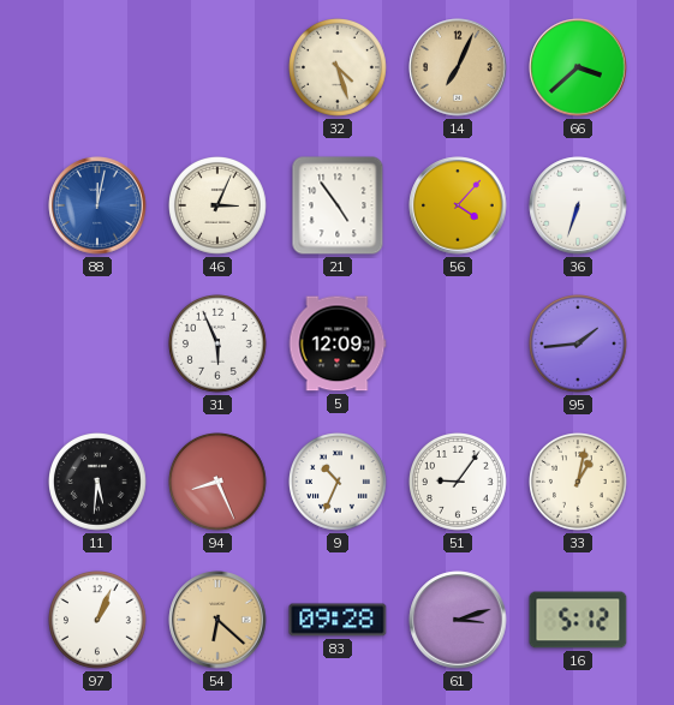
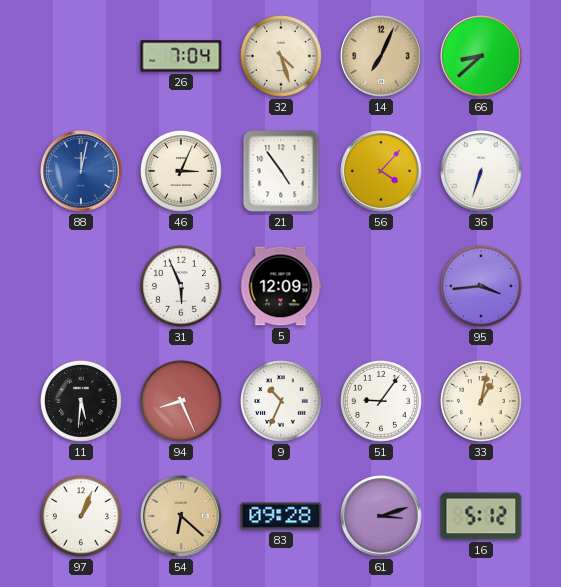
26: none -> 7:04
66: 3:38 -> 8:38
95: 1:44 -> 3:44
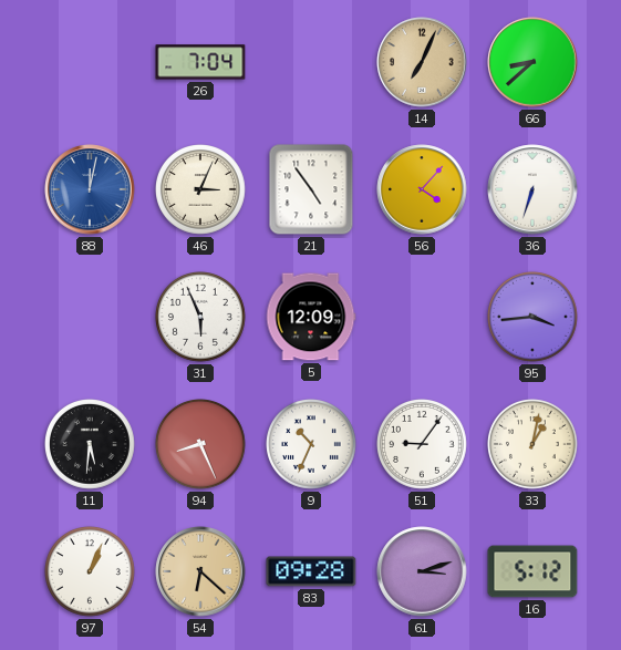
32: 4:27 -> none
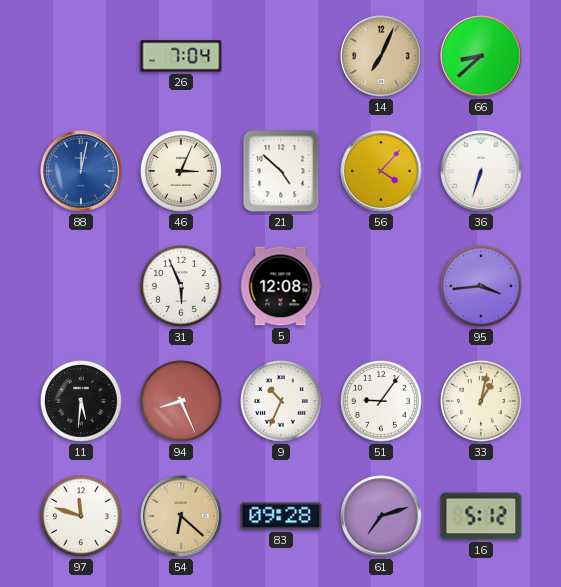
21: 4:54 -> 4:52
5: 12:09 -> 12:08
97: 1:04 -> 11:48
61: 3:12 -> 7:12
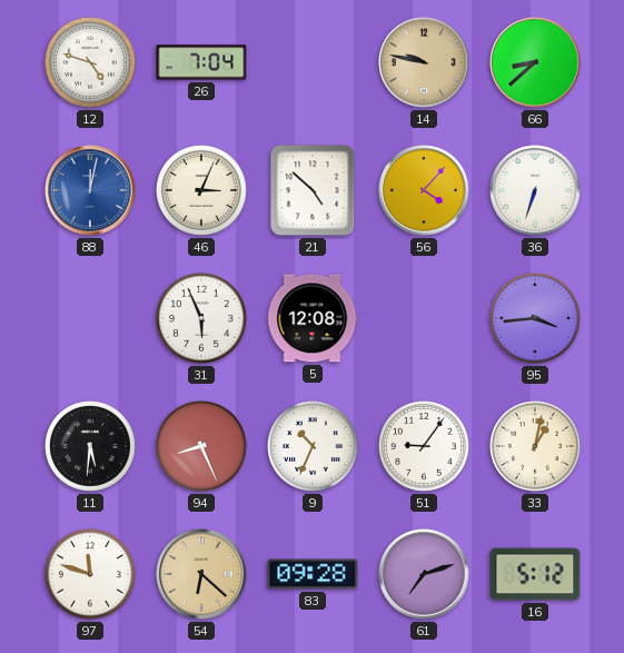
12: none -> 4:48
14: 7:04 -> 9:47
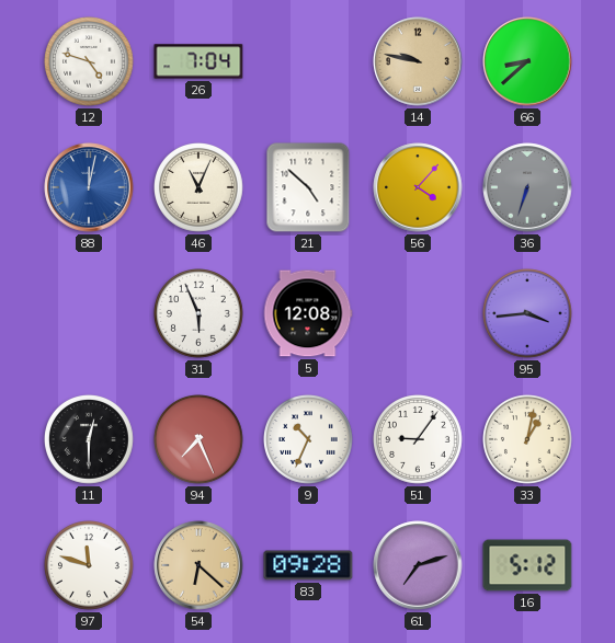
46: 3:04 -> 11:04
36 dial: white -> grey
11: 5:31 -> 12:30
94: 8:26 -> 7:26
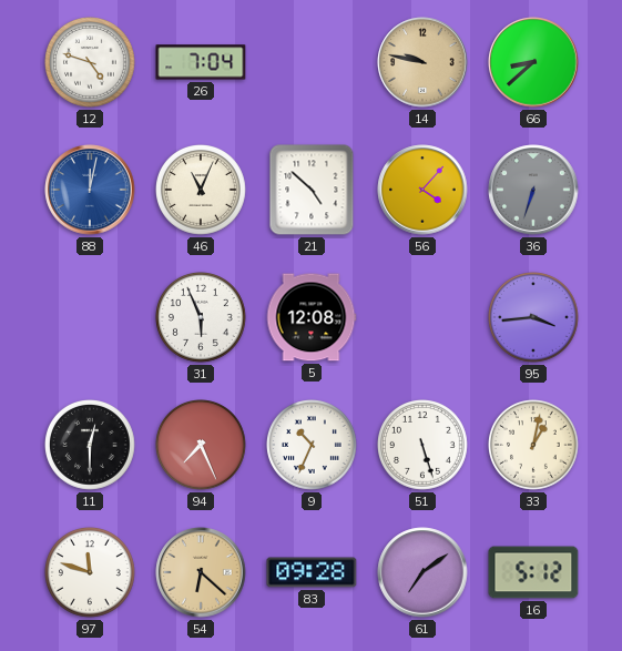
51: 9:06 -> 5:27
61: 7:12 -> 7:09
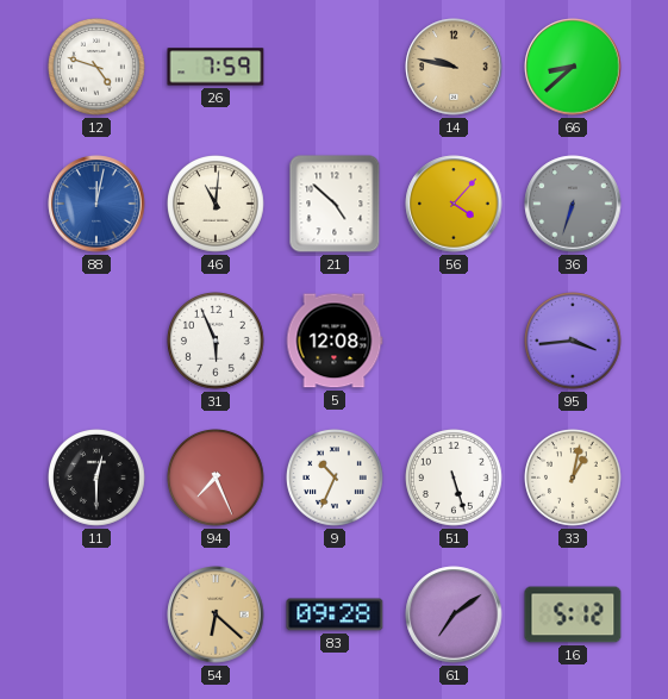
26: 7:04 -> 7:59
46: 11:04 -> 11:01
97: 11:48 -> none
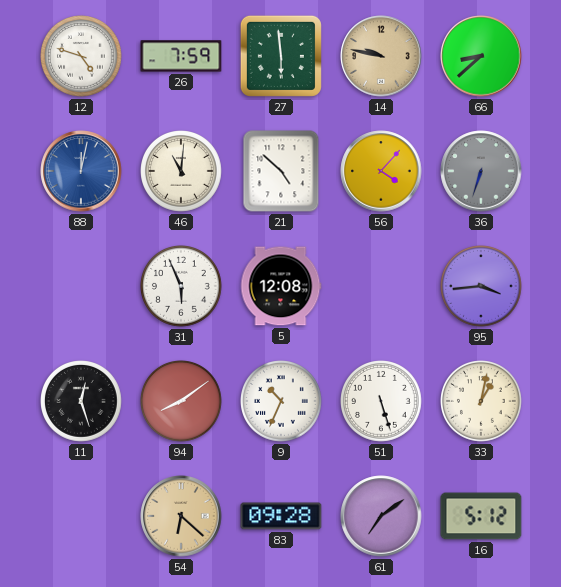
27: none -> 5:59
11: 12:30 -> 12:27
94: 7:26 -> 8:09
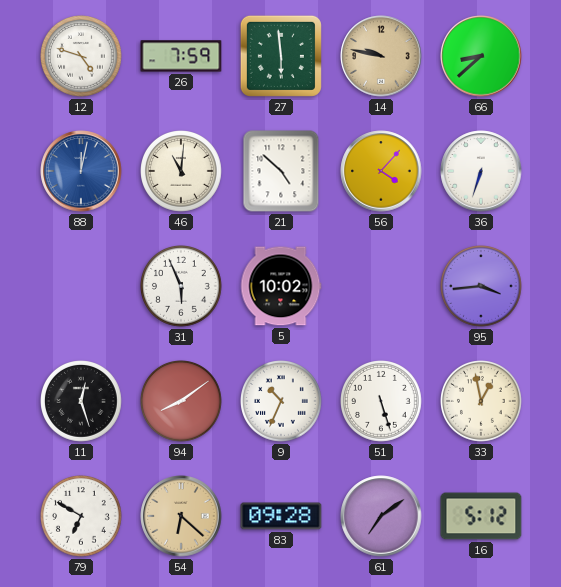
36 dial: grey -> white
5: 12:08 -> 10:02
33: 1:02 -> 12:58
79: none -> 6:50
